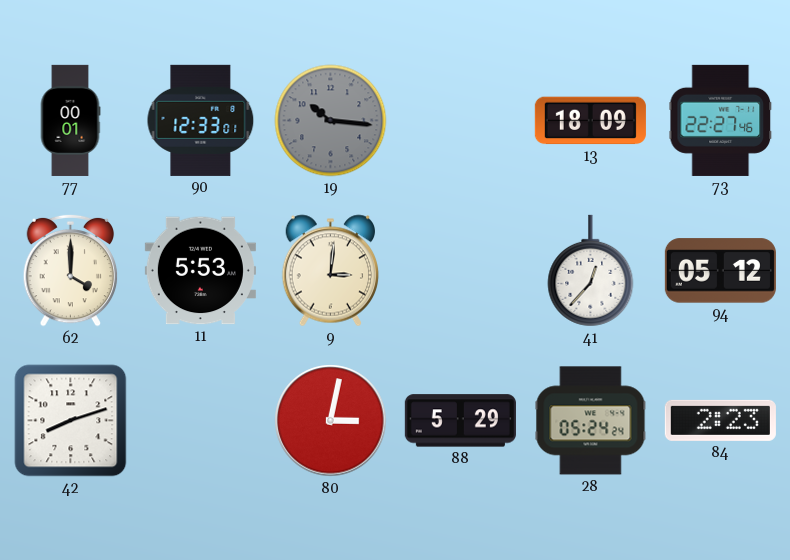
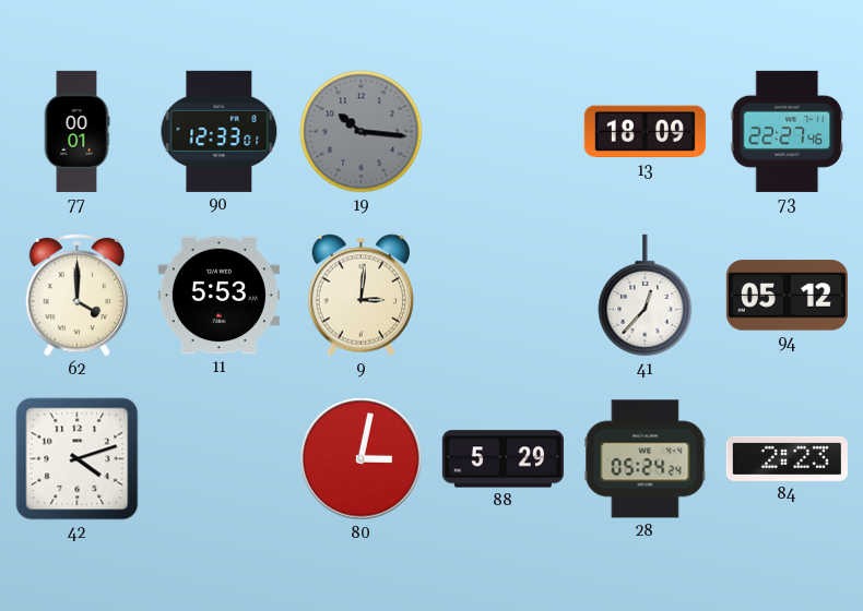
42: 8:12 -> 4:12
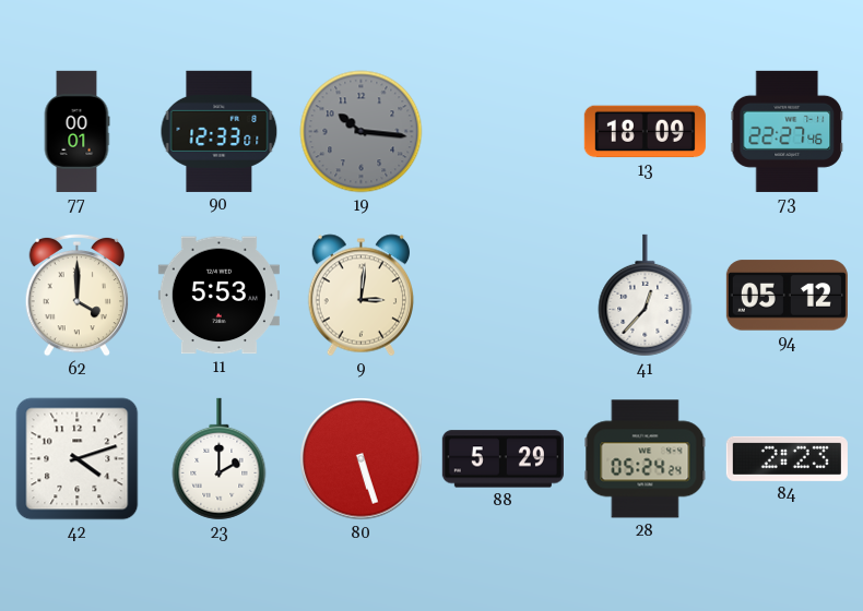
23: none -> 2:00
80: 3:02 -> 5:27
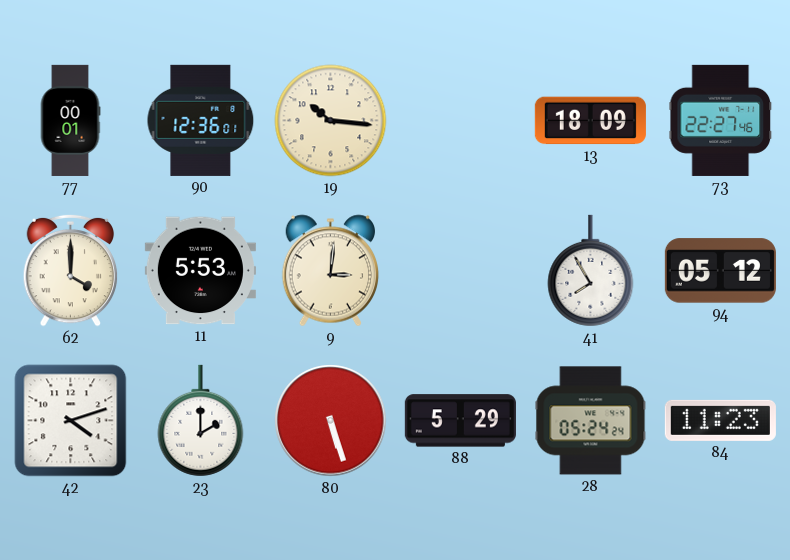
90: 12:33 -> 12:36
19 dial: grey -> cream
41: 12:37 -> 7:55
84: 2:23 -> 11:23
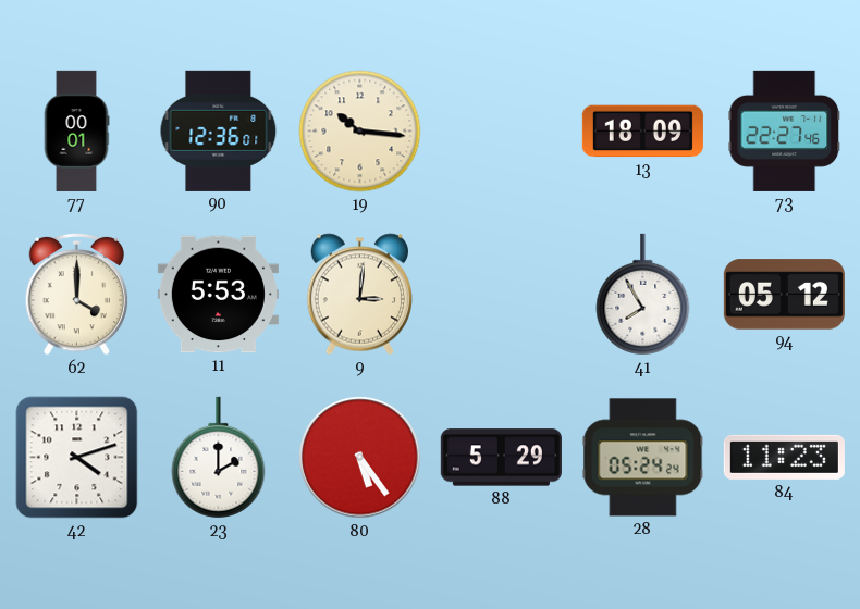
80: 5:27 -> 5:24
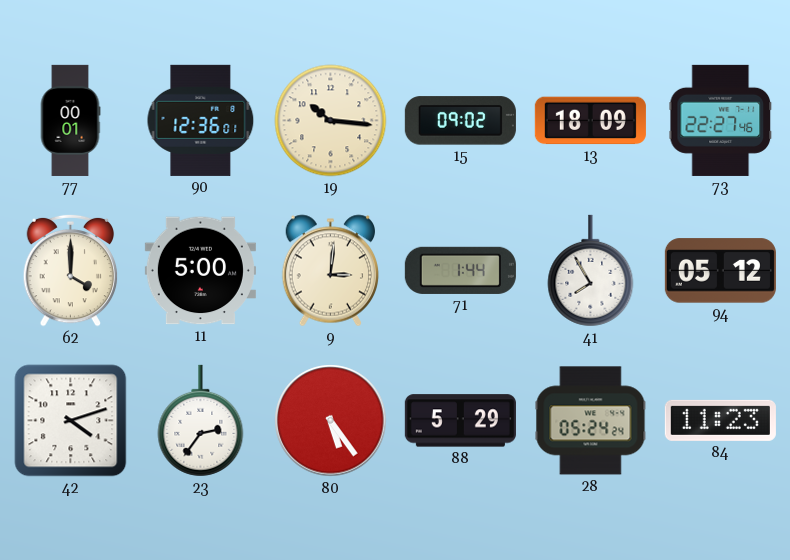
15: none -> 09:02
11: 5:53 -> 5:00
71: none -> 1:44
23: 2:00 -> 2:36
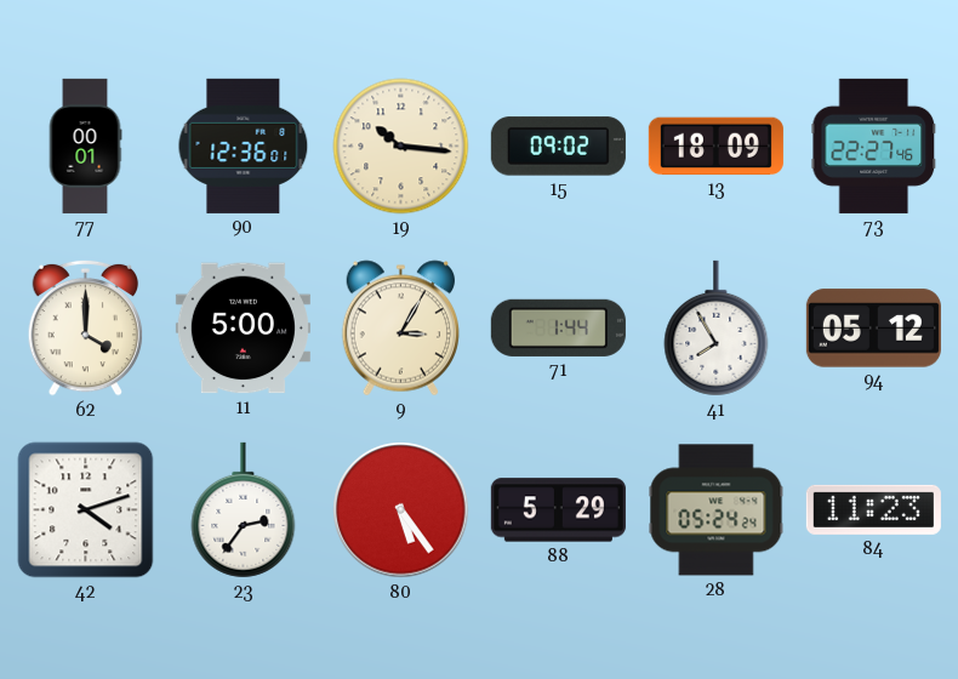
9: 3:01 -> 3:05
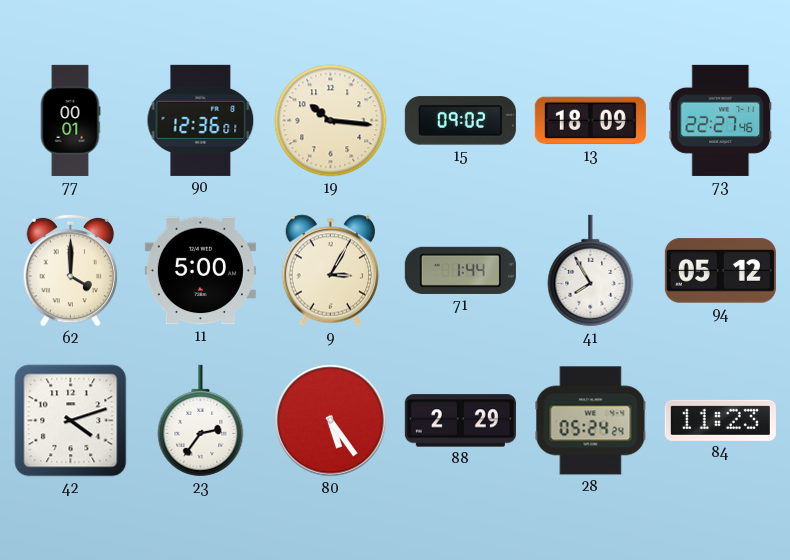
88: 5:29 -> 2:29
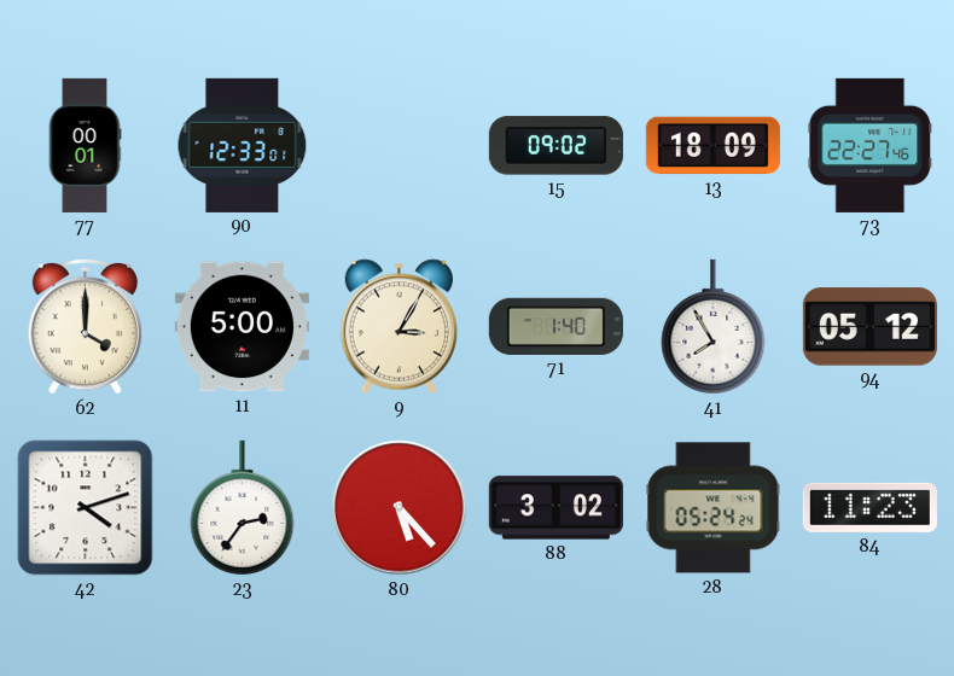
90: 12:36 -> 12:33
19: 10:16 -> none
71: 1:44 -> 1:40
80: 5:24 -> 5:23
88: 2:29 -> 3:02
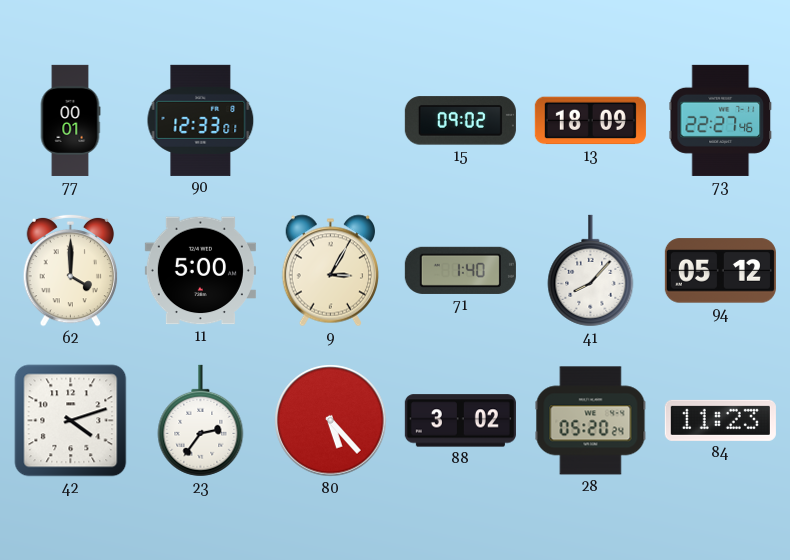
41: 7:55 -> 8:07
28: 05:24 -> 05:20
